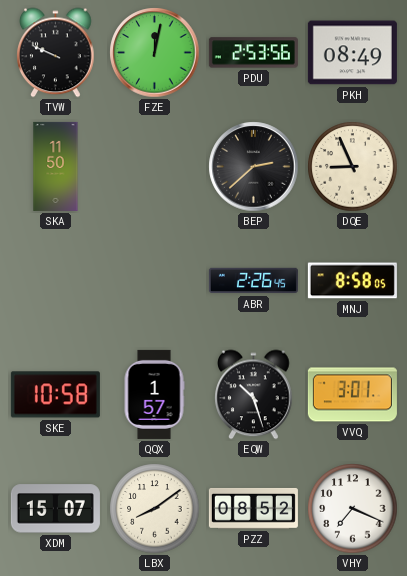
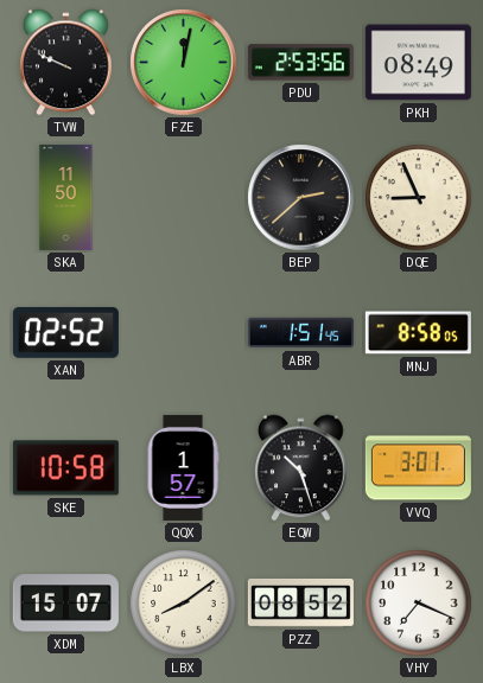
XAN: none -> 02:52
ABR: 2:26 -> 1:51
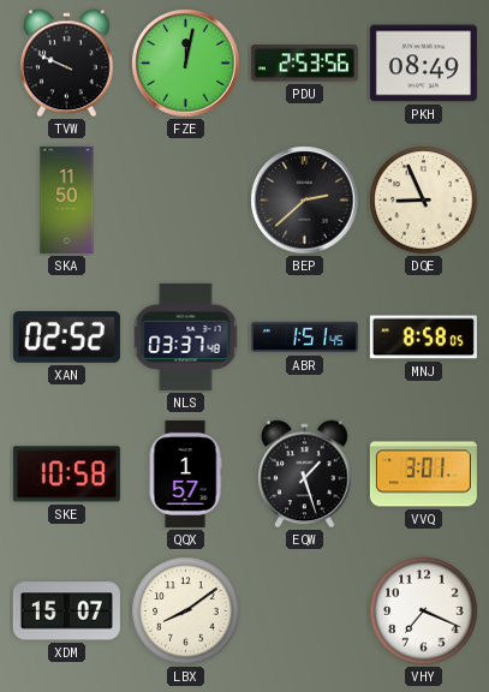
NLS: none -> 03:37
EQW: 10:27 -> 1:27
PZZ: 08:52 -> none
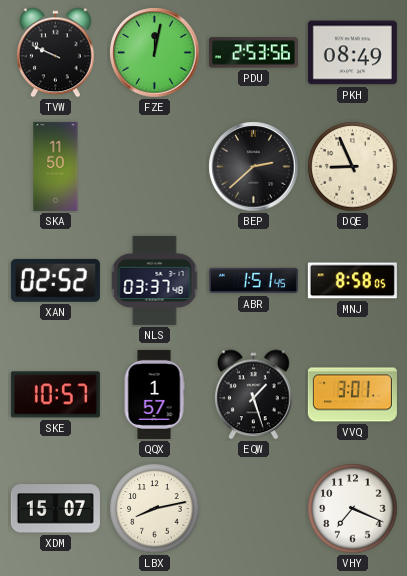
SKE: 10:58 -> 10:57
LBX: 8:09 -> 8:13
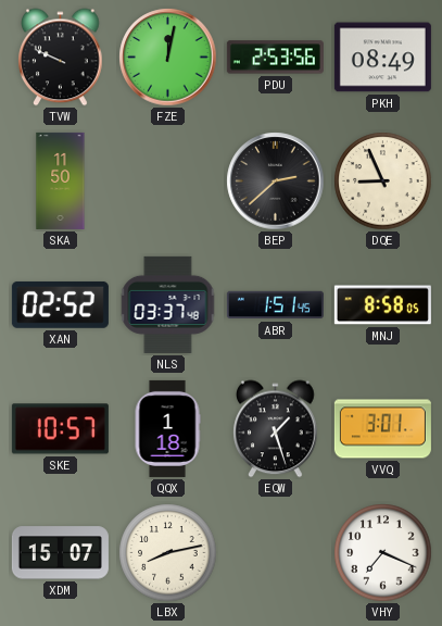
QQX: 1:57 -> 1:18
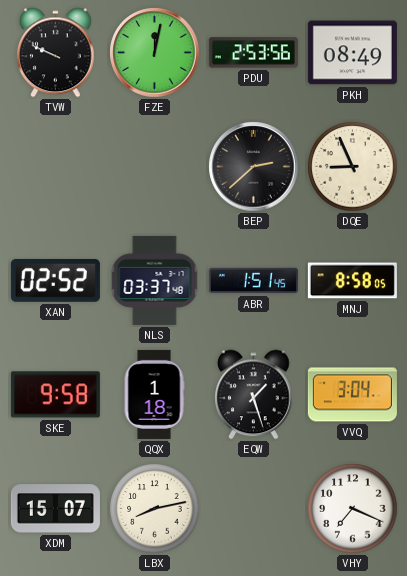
SKA: 11:50 -> none
SKE: 10:57 -> 9:58
VVQ: 3:01 -> 3:04
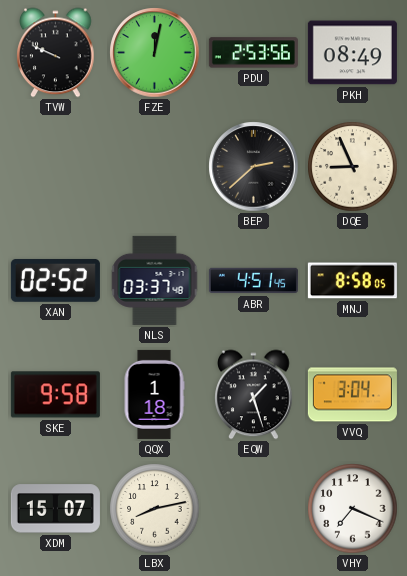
ABR: 1:51 -> 4:51
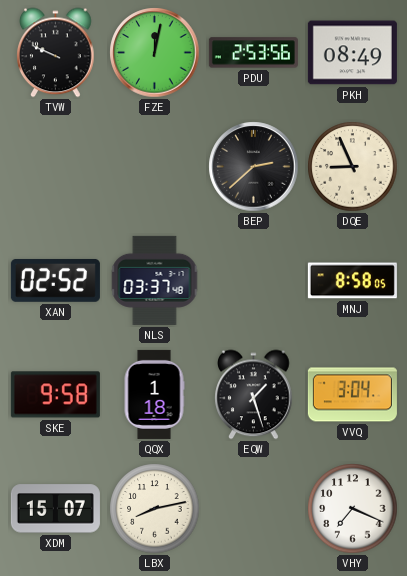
ABR: 4:51 -> none
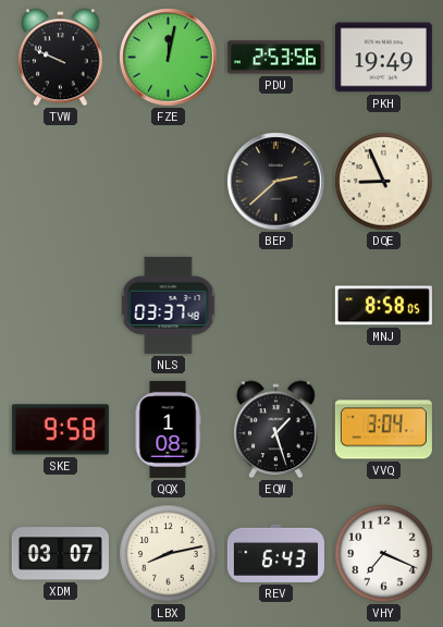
PKH: 08:49 -> 19:49
XAN: 02:52 -> none
QQX: 1:18 -> 1:08
XDM: 15:07 -> 03:07
REV: none -> 6:43
